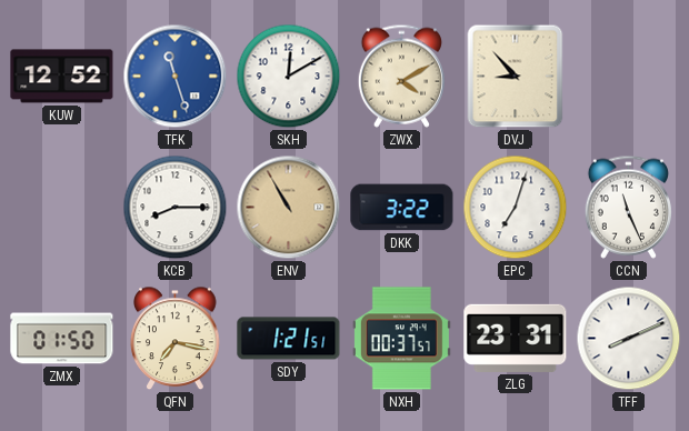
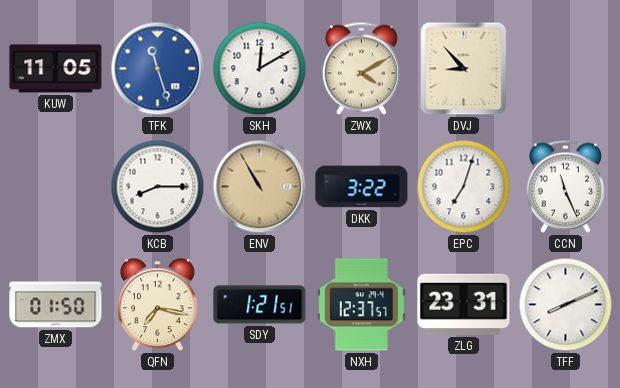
KUW: 12:52 -> 11:05
NXH: 00:37 -> 12:37
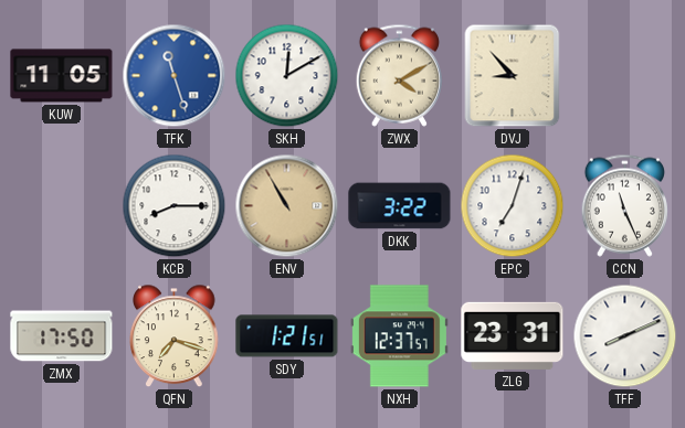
ZMX: 01:50 -> 17:50
QFN: 7:17 -> 7:18
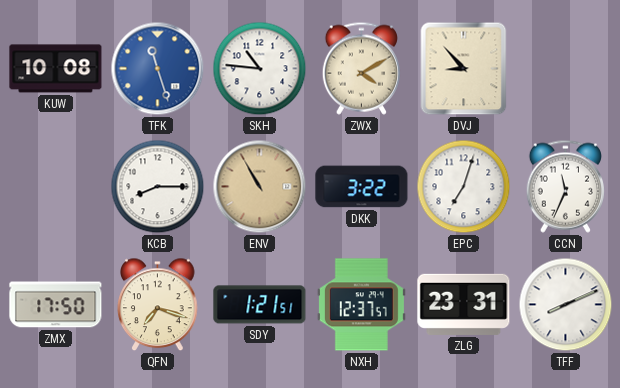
KUW: 11:05 -> 10:08
SKH: 12:10 -> 10:46
CCN: 11:26 -> 11:34
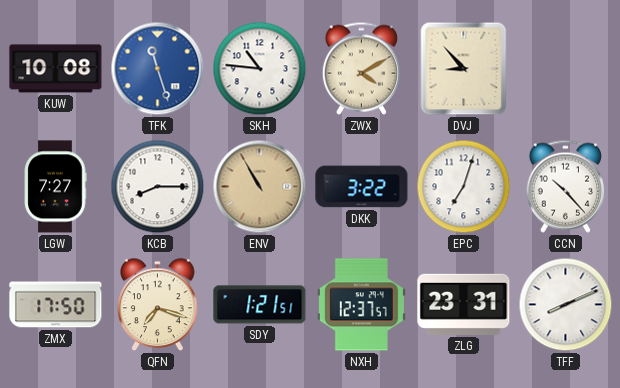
LGW: none -> 7:27
CCN: 11:34 -> 10:23
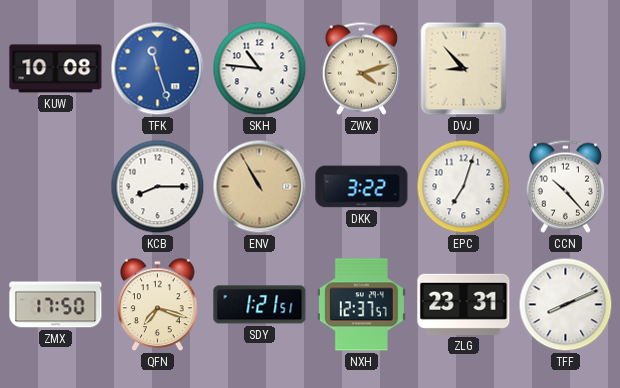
ZWX: 4:10 -> 4:12
LGW: 7:27 -> none
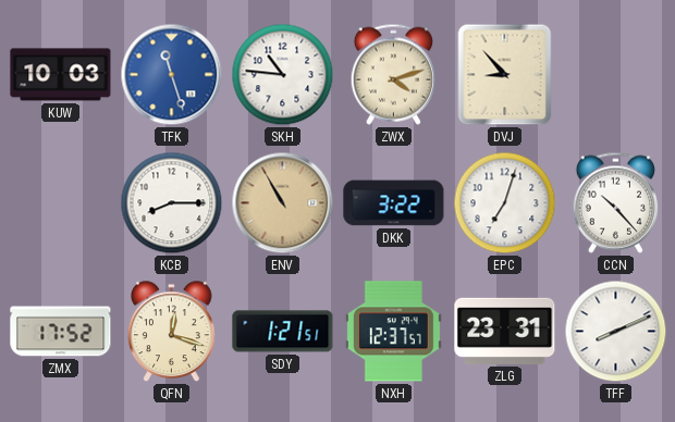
KUW: 10:08 -> 10:03
ZMX: 17:50 -> 17:52
QFN: 7:18 -> 12:18
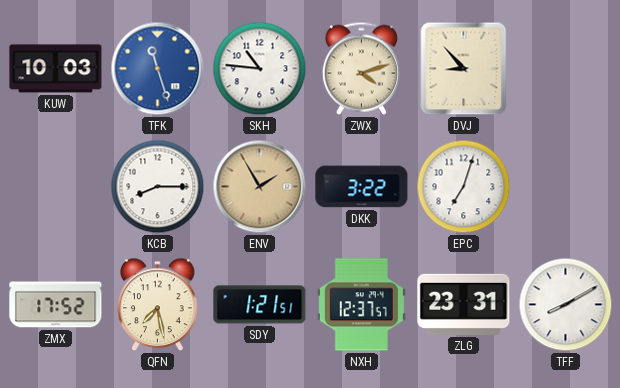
ENV: 10:55 -> 1:55
CCN: 10:23 -> none
QFN: 12:18 -> 7:28
TFF: 8:11 -> 8:10
